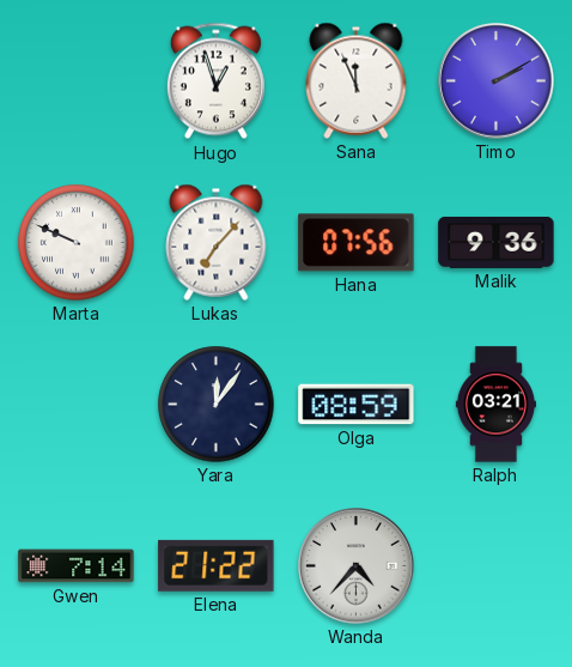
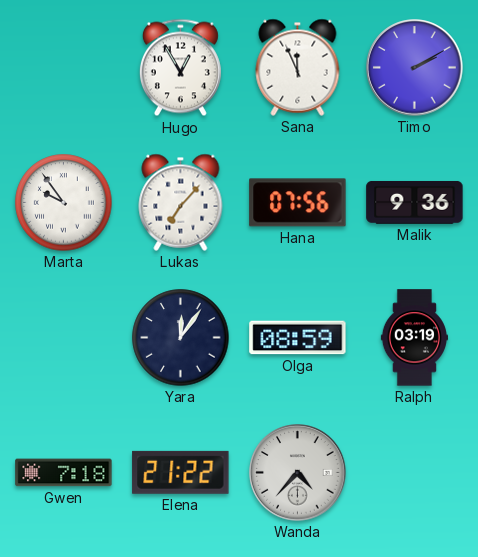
Hugo: 12:57 -> 12:55
Marta: 9:49 -> 9:54
Ralph: 03:21 -> 03:19
Gwen: 7:14 -> 7:18
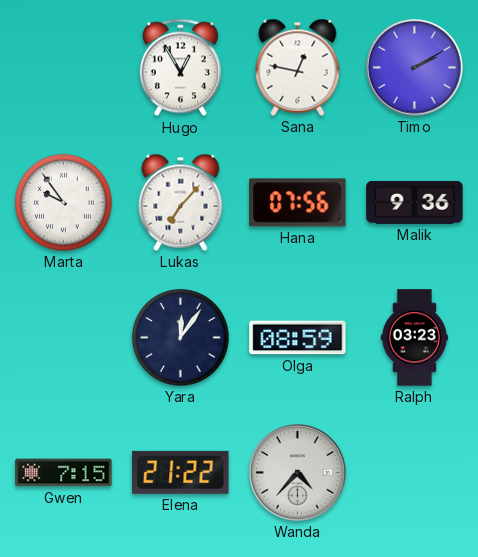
Sana: 11:56 -> 12:47
Ralph: 03:19 -> 03:23
Gwen: 7:18 -> 7:15
